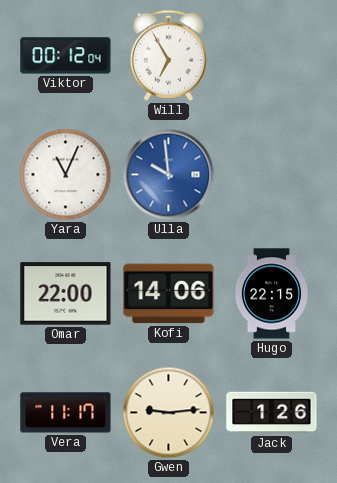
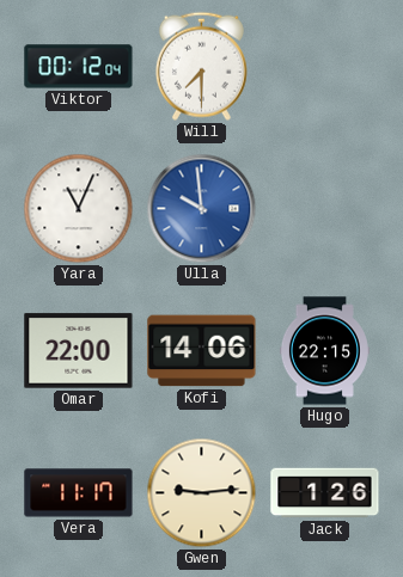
Will: 6:55 -> 7:30
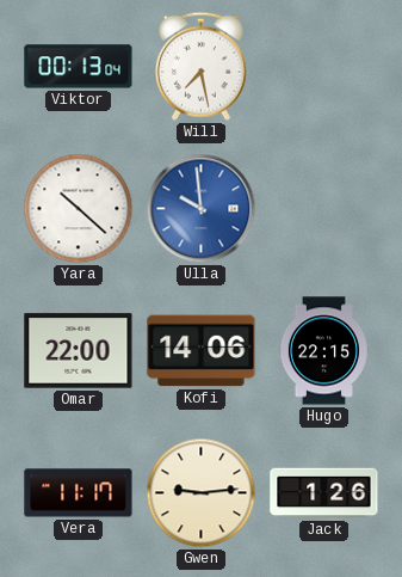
Viktor: 00:12 -> 00:13
Will: 7:30 -> 7:28
Yara: 11:04 -> 10:22
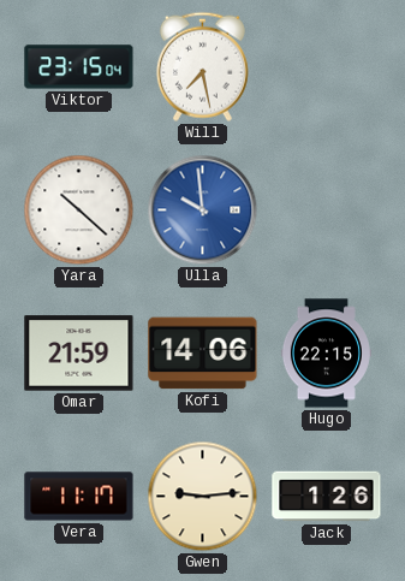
Viktor: 00:13 -> 23:15
Omar: 22:00 -> 21:59
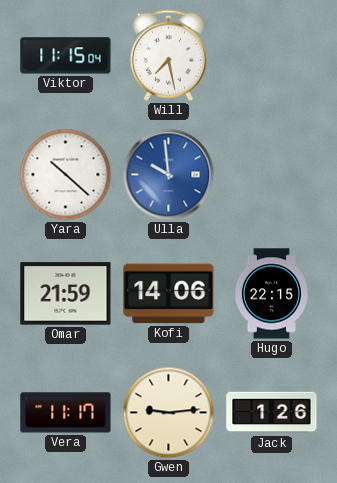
Viktor: 23:15 -> 11:15
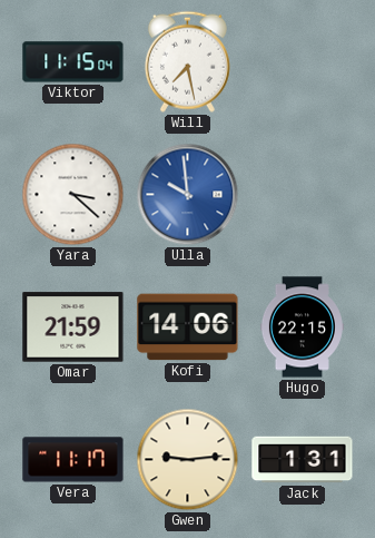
Yara: 10:22 -> 3:22
Jack: 1:26 -> 1:31
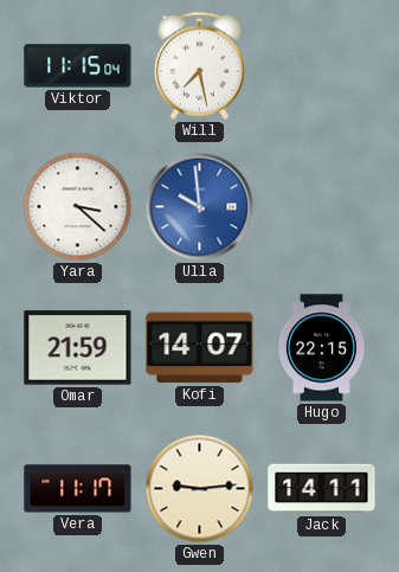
Kofi: 14:06 -> 14:07
Jack: 1:31 -> 14:11
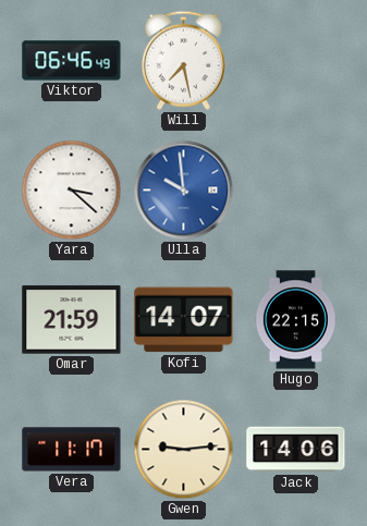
Viktor: 11:15 -> 06:46
Jack: 14:11 -> 14:06
